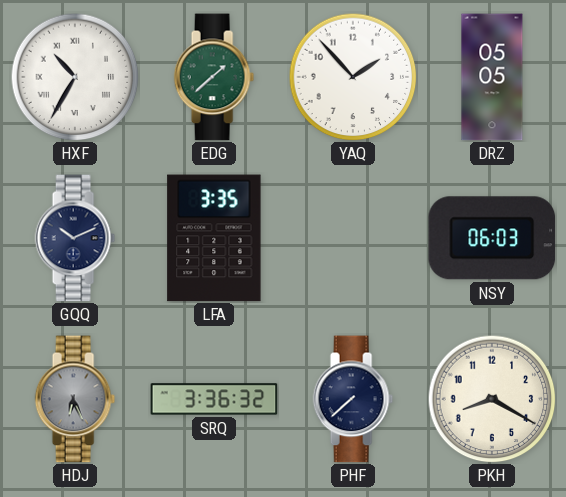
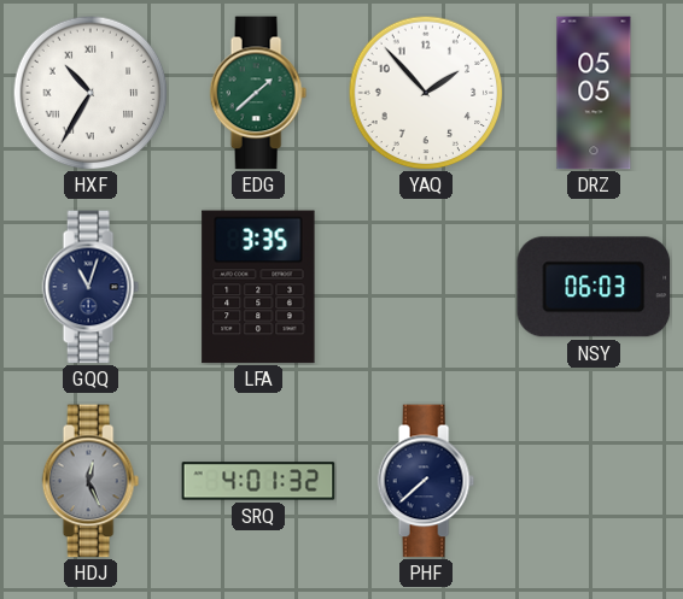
GQQ: 10:11 -> 11:03
HDJ: 6:26 -> 12:26
SRQ: 3:36 -> 4:01
PKH: 8:20 -> none
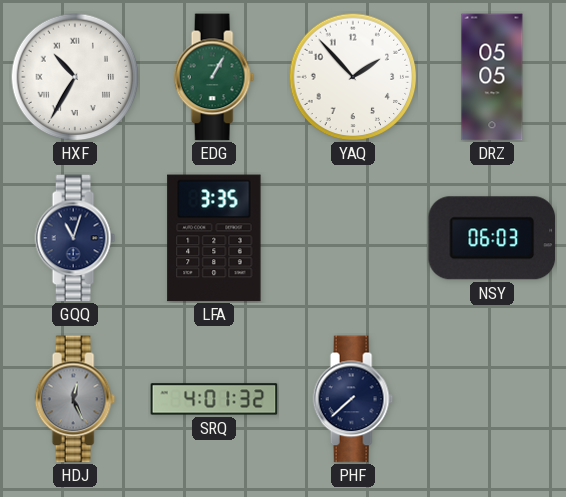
EDG: 1:38 -> 1:05
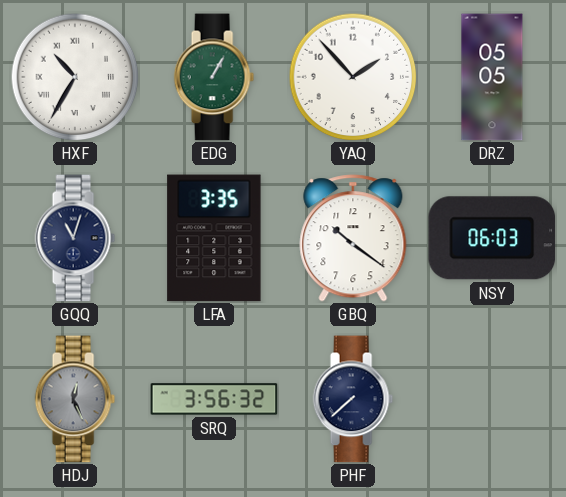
GBQ: none -> 10:21
SRQ: 4:01 -> 3:56
